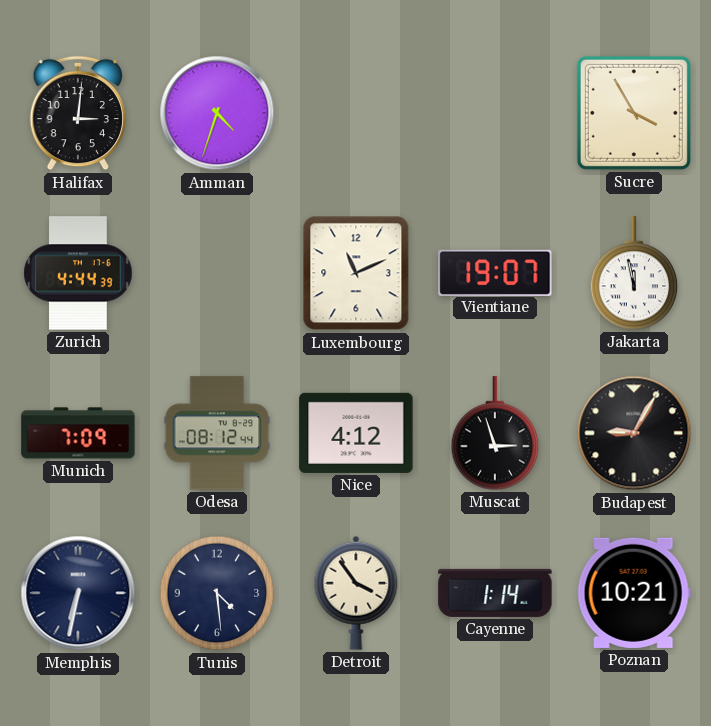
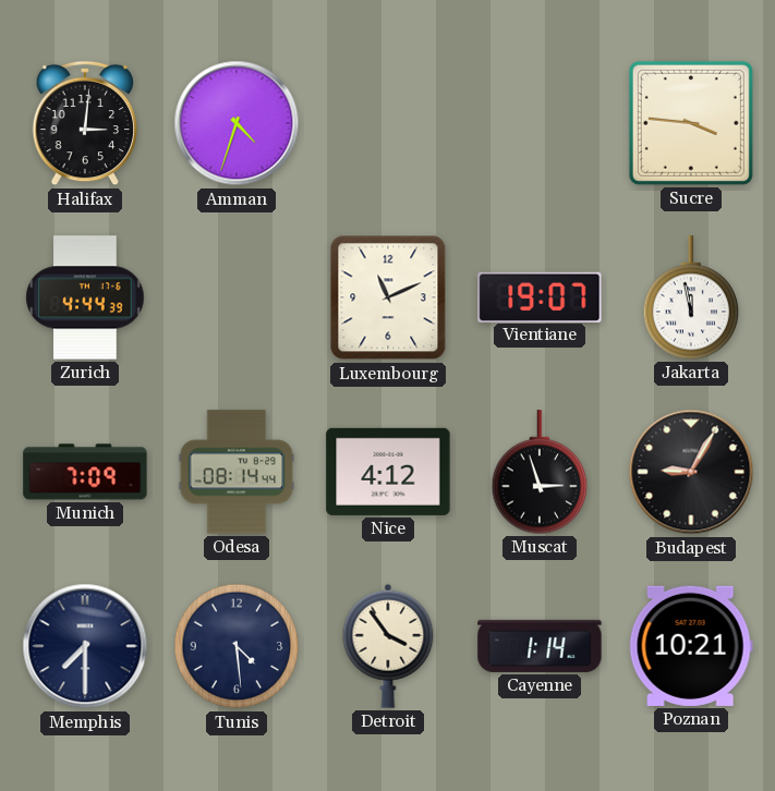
Sucre: 3:55 -> 3:46
Odesa: 08:12 -> 08:14
Memphis: 6:32 -> 7:30
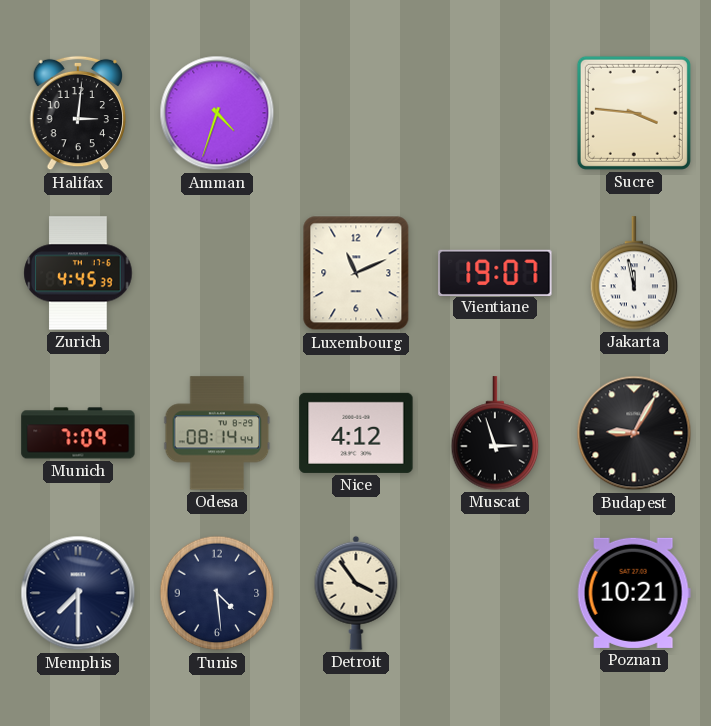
Zurich: 4:44 -> 4:45
Cayenne: 1:14 -> none
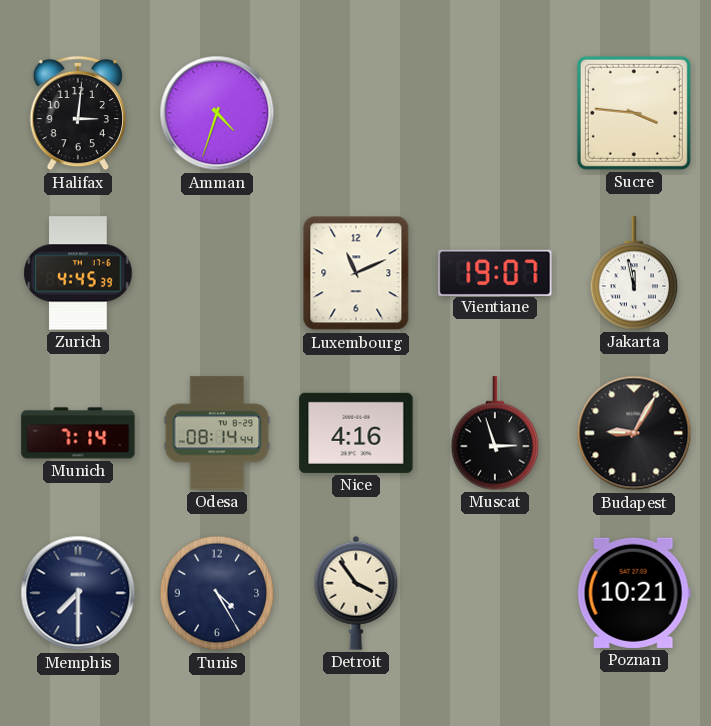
Munich: 7:09 -> 7:14
Nice: 4:12 -> 4:16
Tunis: 4:29 -> 4:25
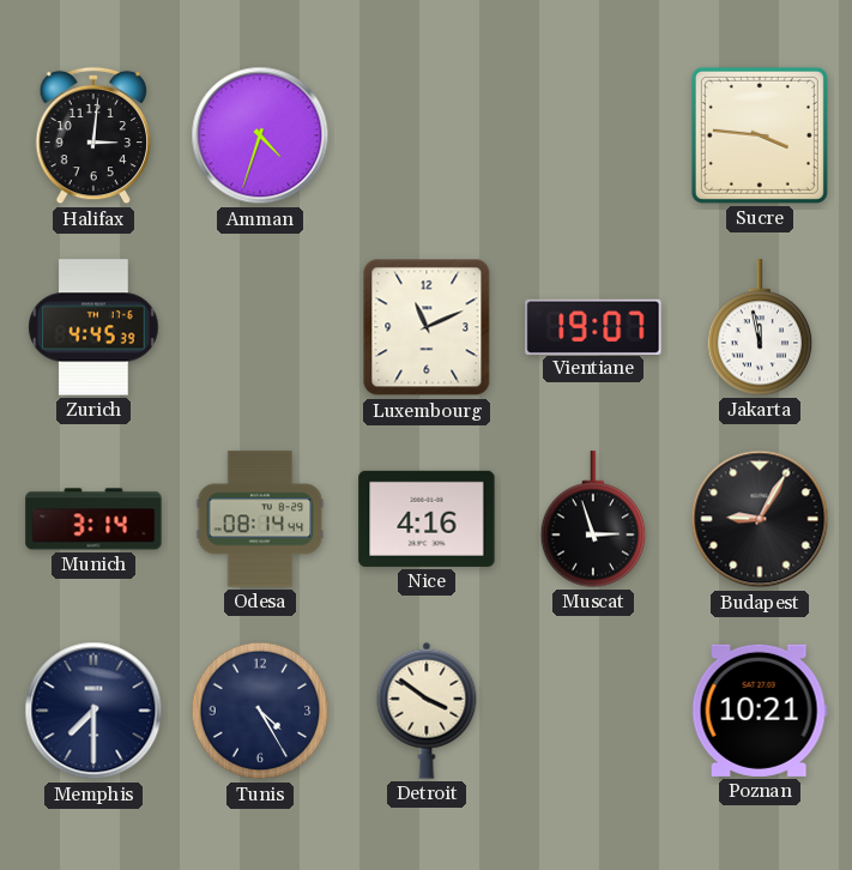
Munich: 7:14 -> 3:14
Detroit: 3:54 -> 3:51
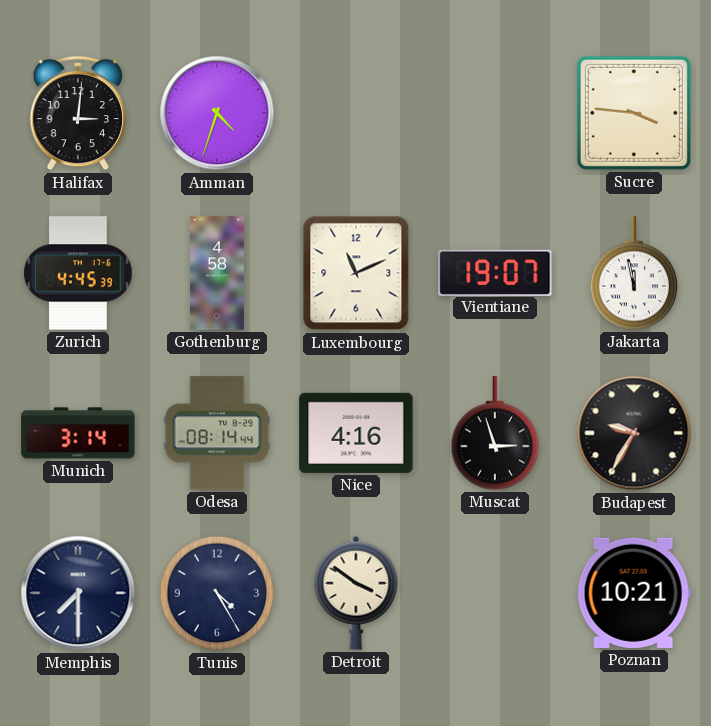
Gothenburg: none -> 4:58
Budapest: 9:05 -> 9:35
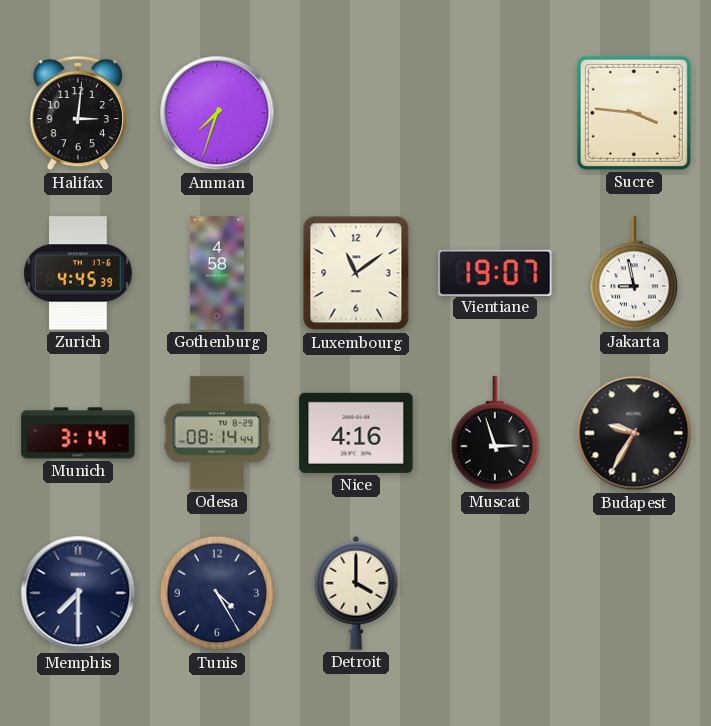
Amman: 4:33 -> 7:33
Luxembourg: 11:11 -> 11:09
Jakarta: 11:58 -> 8:58
Detroit: 3:51 -> 4:00
Poznan: 10:21 -> none
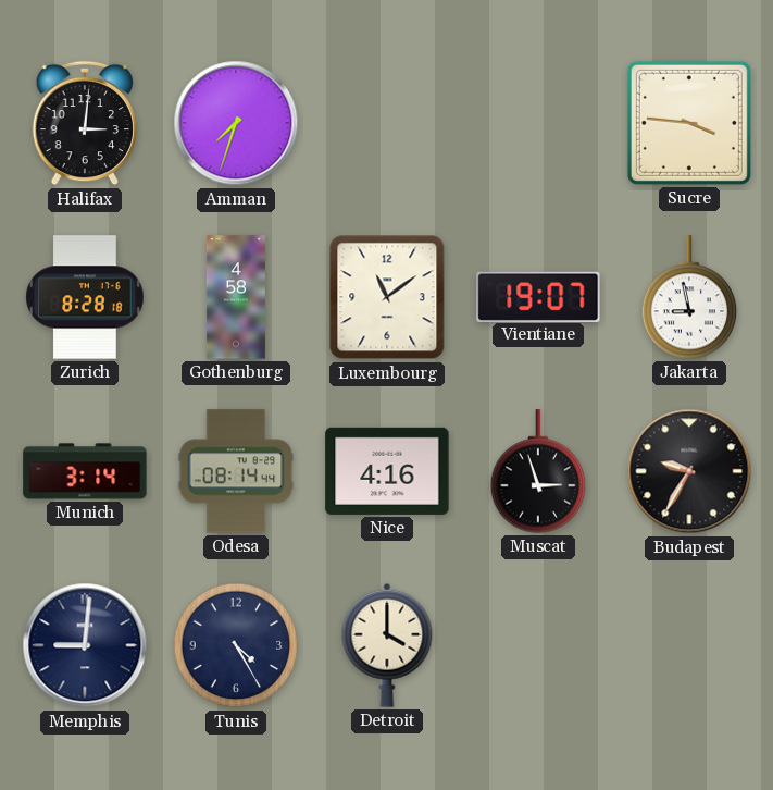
Zurich: 4:45 -> 8:28
Memphis: 7:30 -> 9:01
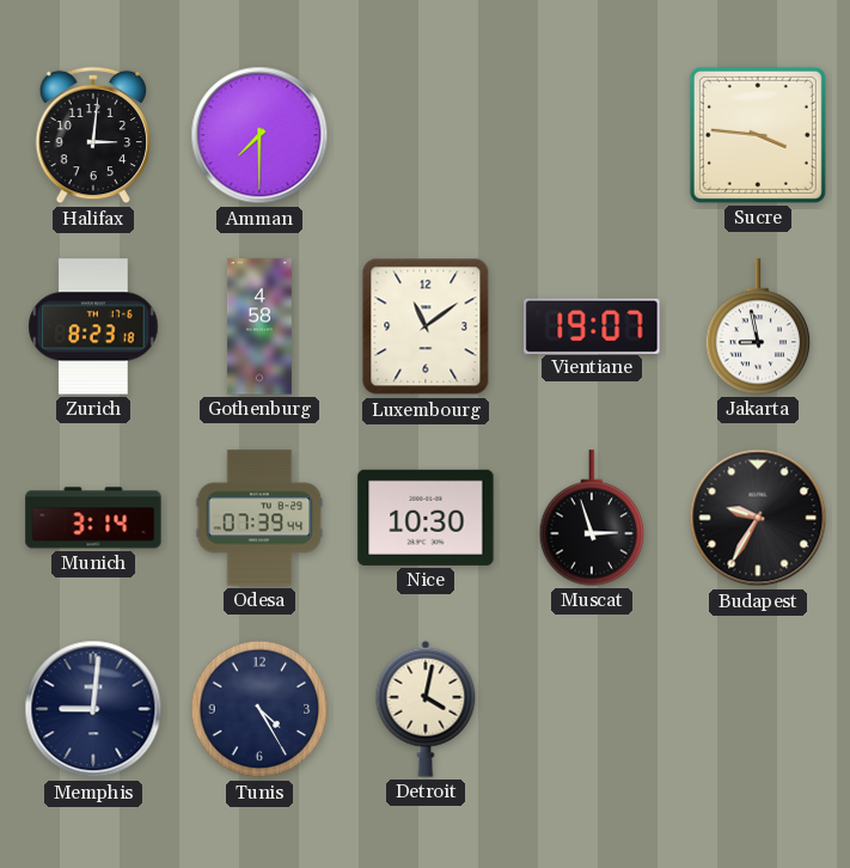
Amman: 7:33 -> 7:30
Zurich: 8:28 -> 8:23
Odesa: 08:14 -> 07:39
Nice: 4:16 -> 10:30
Detroit: 4:00 -> 4:02
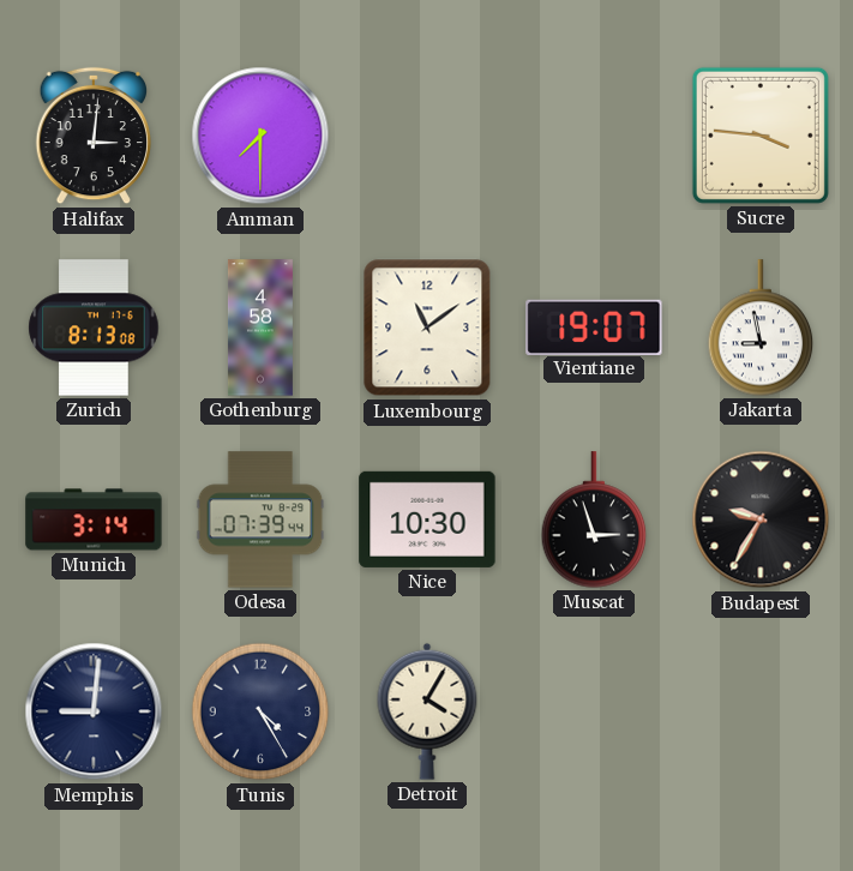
Zurich: 8:23 -> 8:13
Detroit: 4:02 -> 4:05
